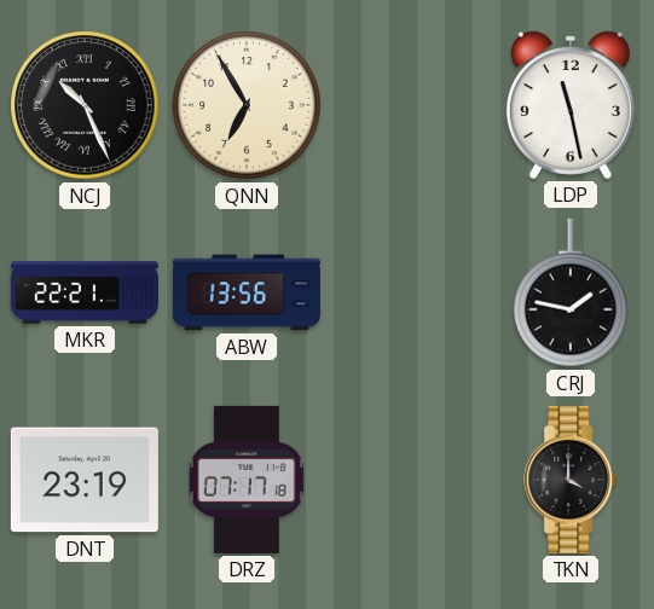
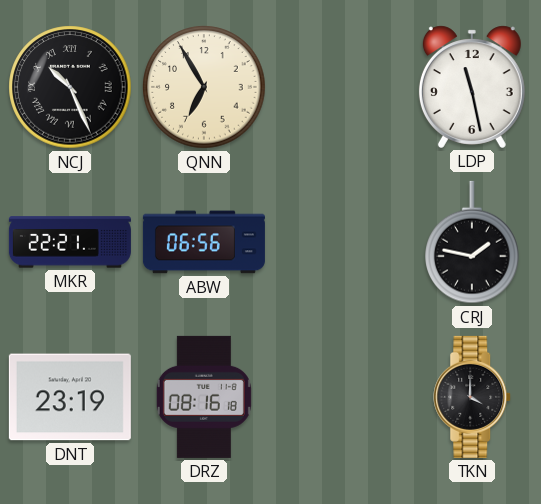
ABW: 13:56 -> 06:56
DRZ: 07:17 -> 08:16
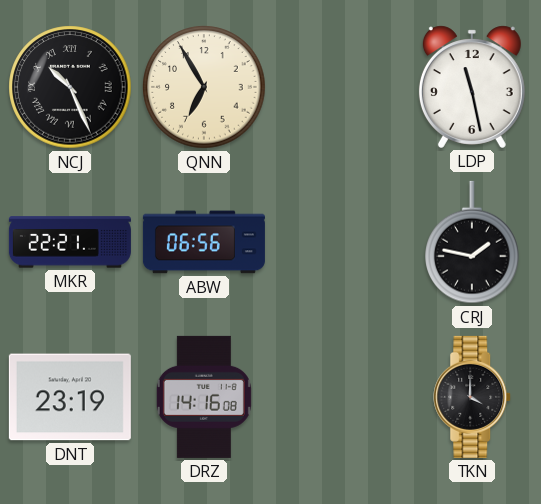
DRZ: 08:16 -> 14:16
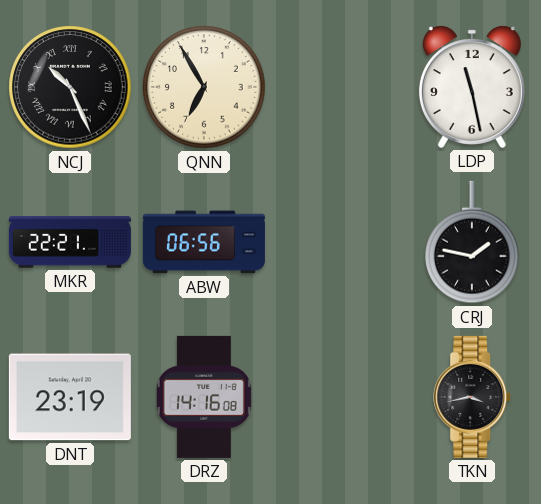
TKN: 4:00 -> 3:43
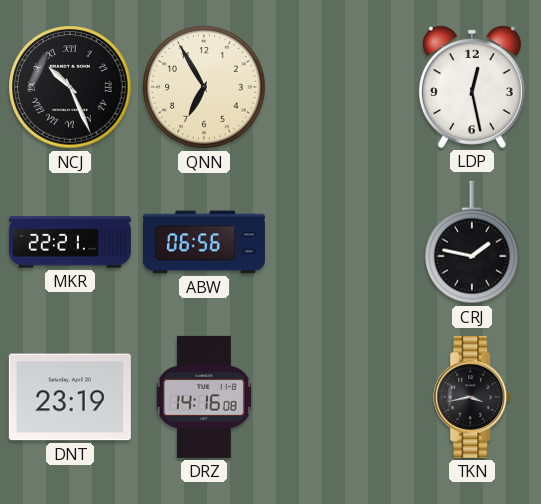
LDP: 11:28 -> 12:28
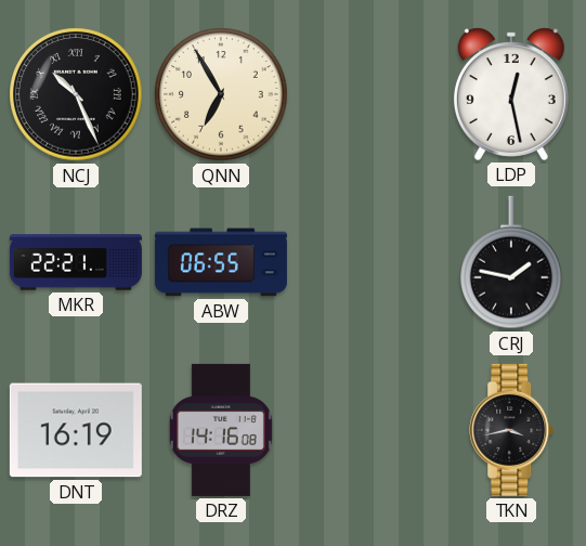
ABW: 06:56 -> 06:55
DNT: 23:19 -> 16:19
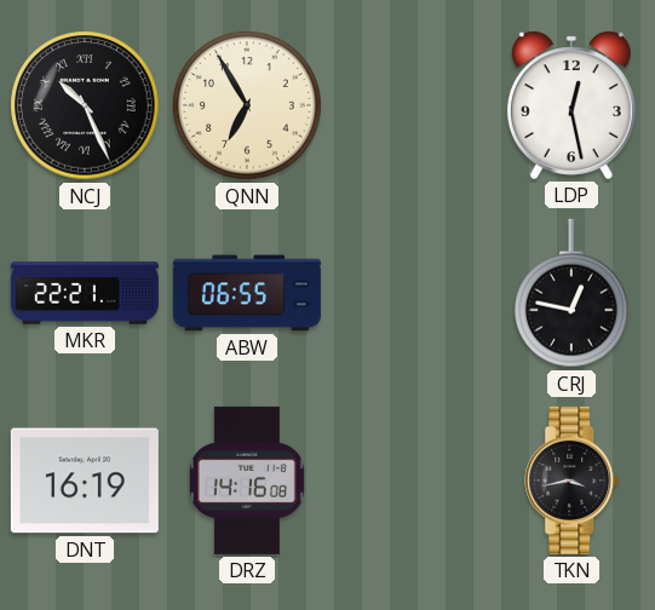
CRJ: 1:47 -> 12:47
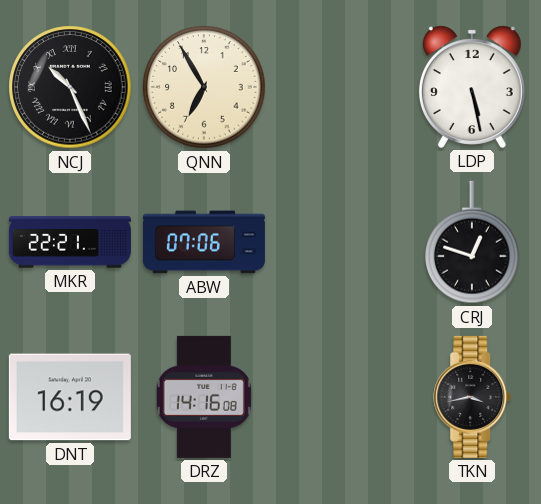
LDP: 12:28 -> 5:28
ABW: 06:55 -> 07:06
CRJ: 12:47 -> 12:48
